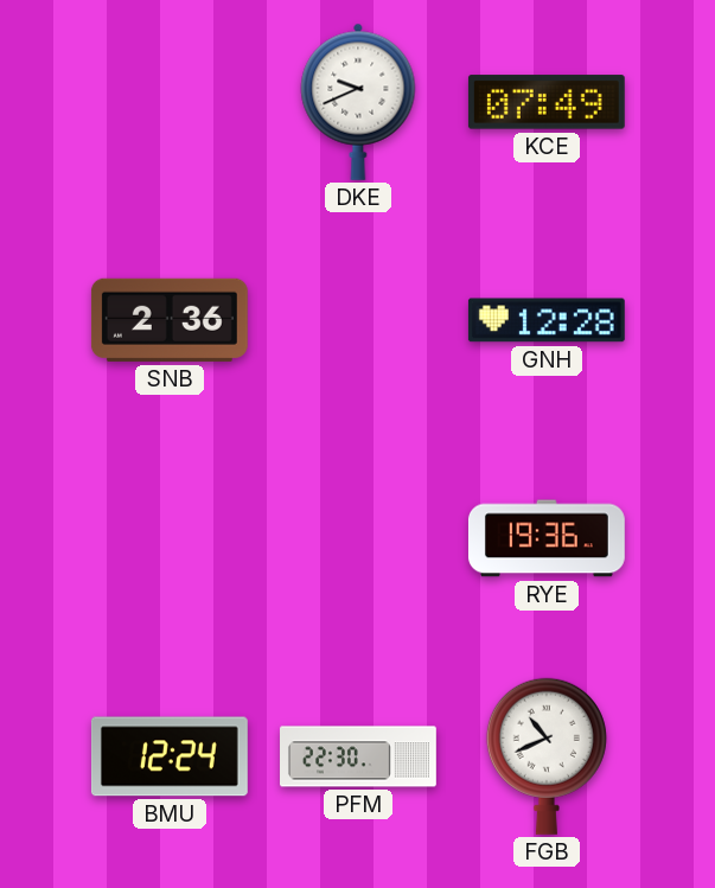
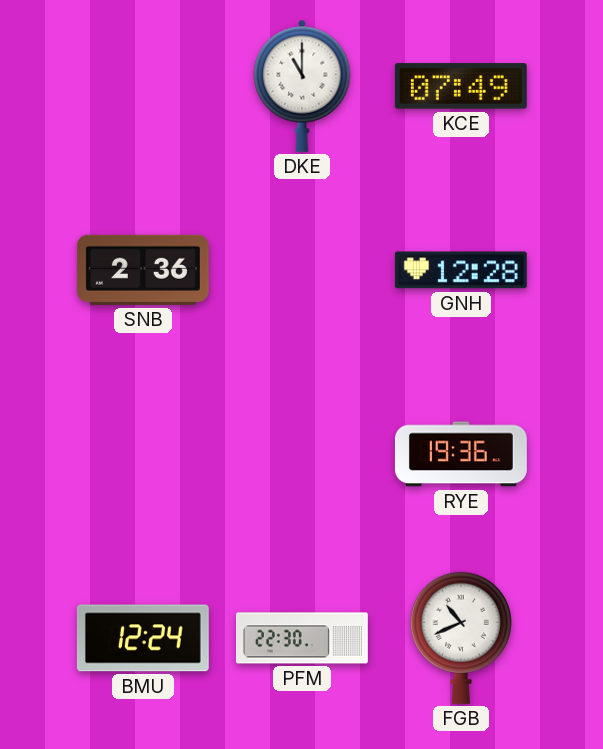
DKE: 9:41 -> 11:00
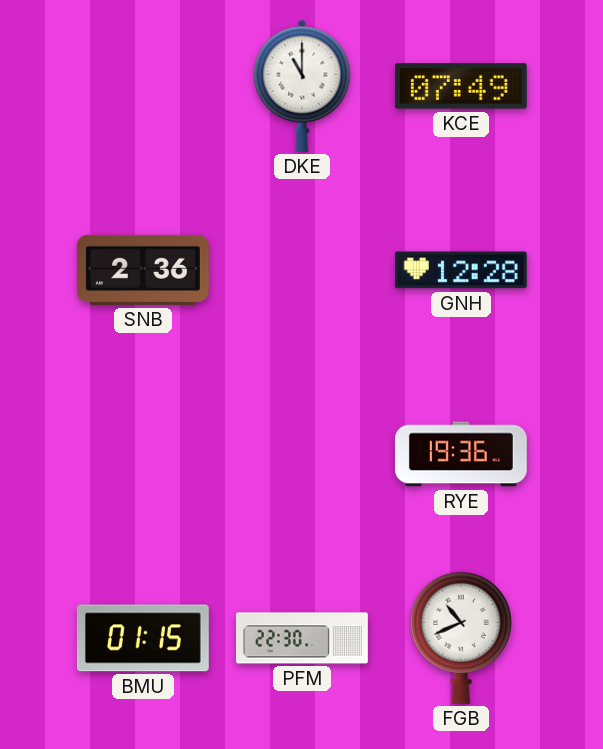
BMU: 12:24 -> 01:15
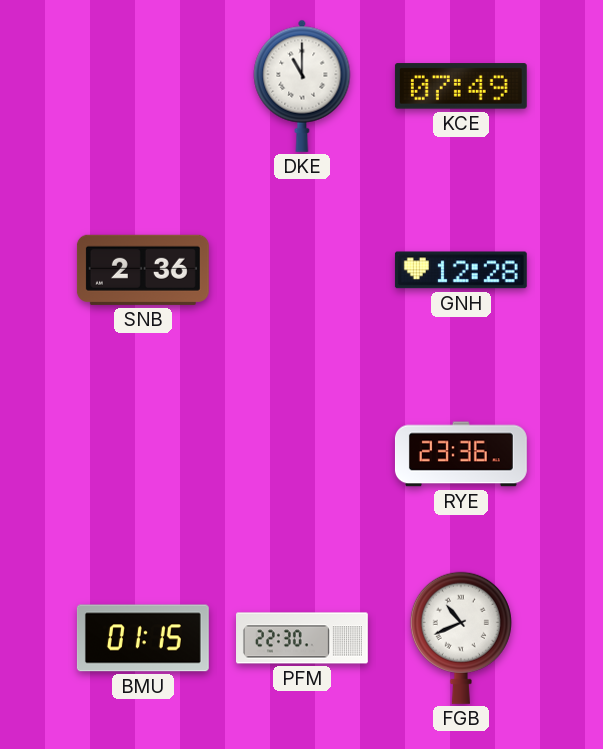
RYE: 19:36 -> 23:36
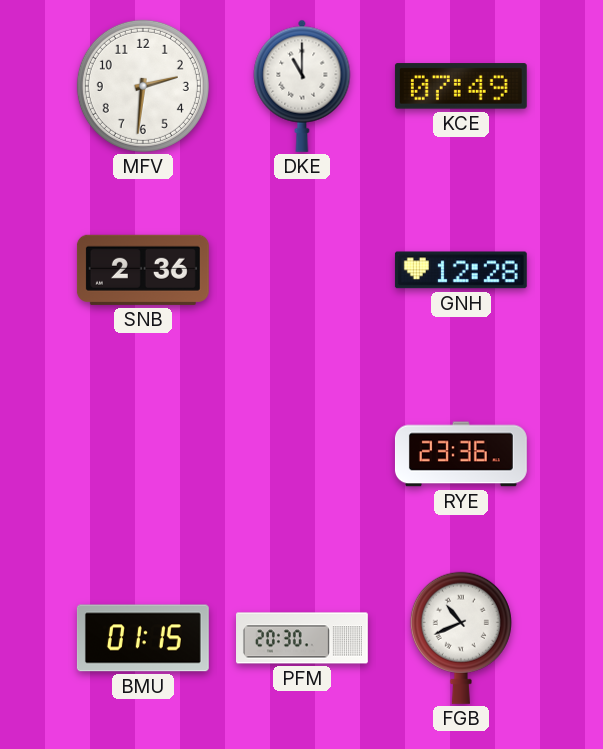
MFV: none -> 2:31
PFM: 22:30 -> 20:30
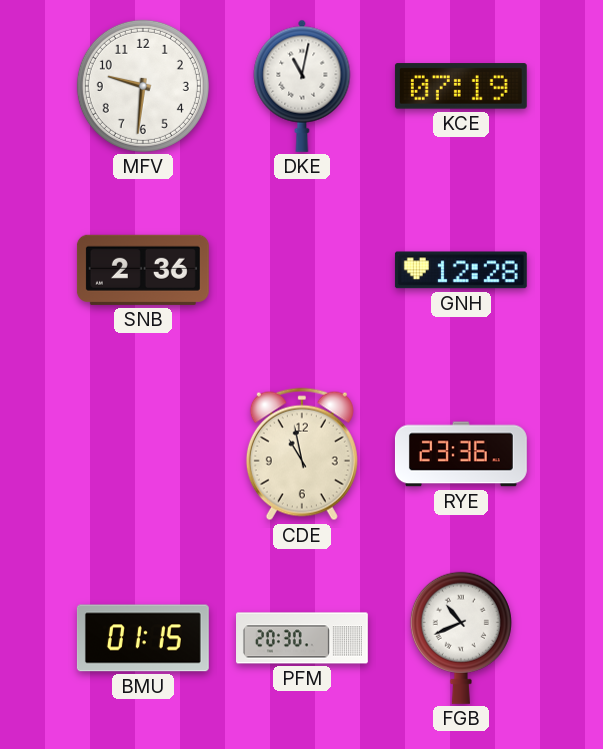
MFV: 2:31 -> 9:31
DKE: 11:00 -> 11:02
KCE: 07:49 -> 07:19
CDE: none -> 10:58
